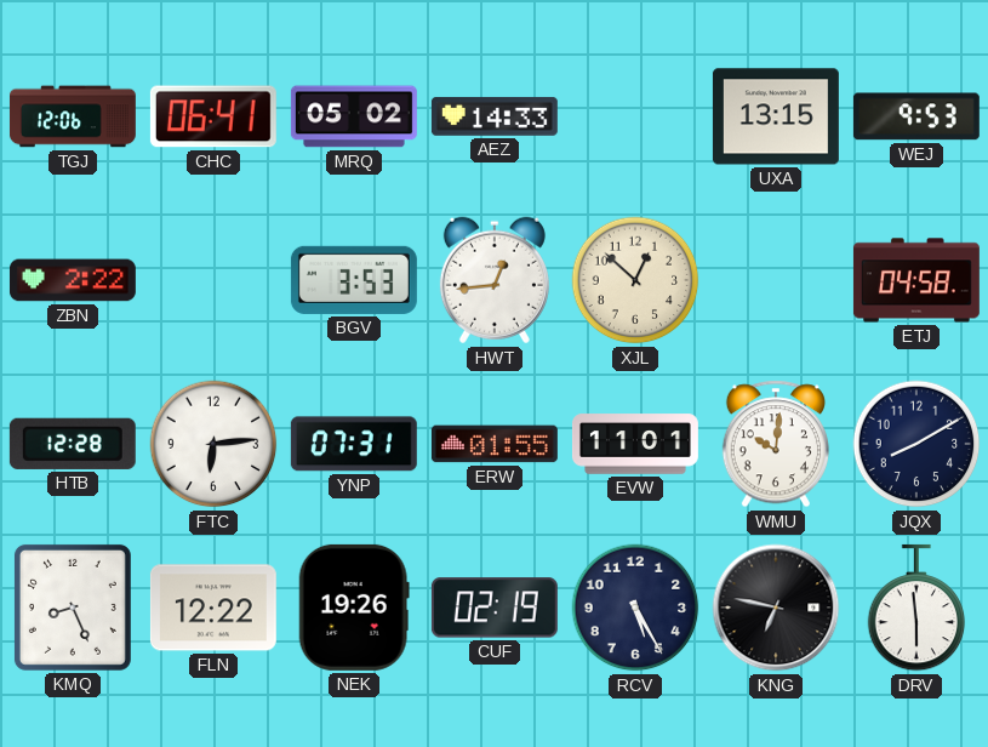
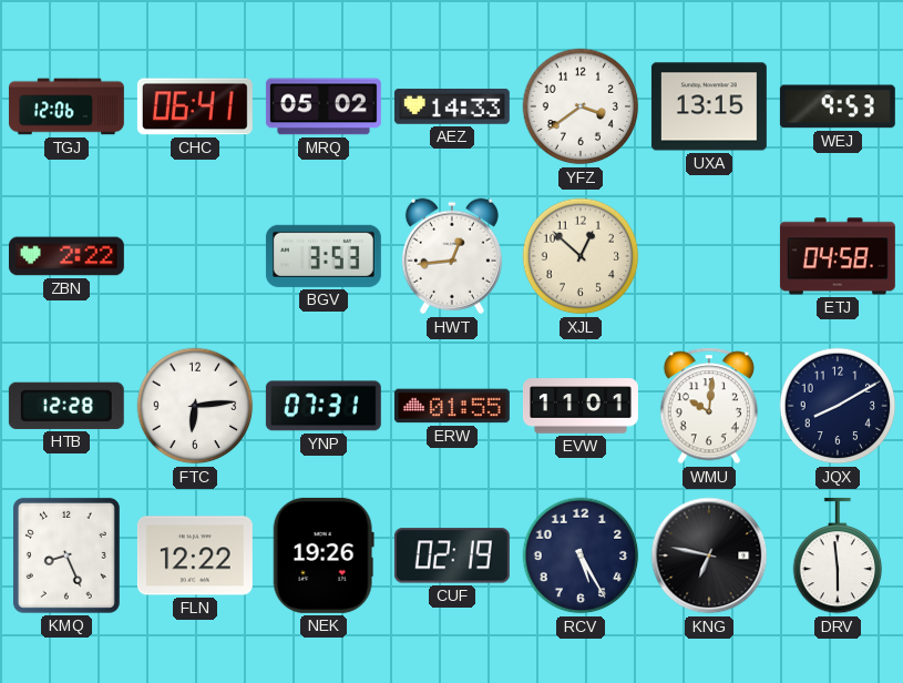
YFZ: none -> 3:39
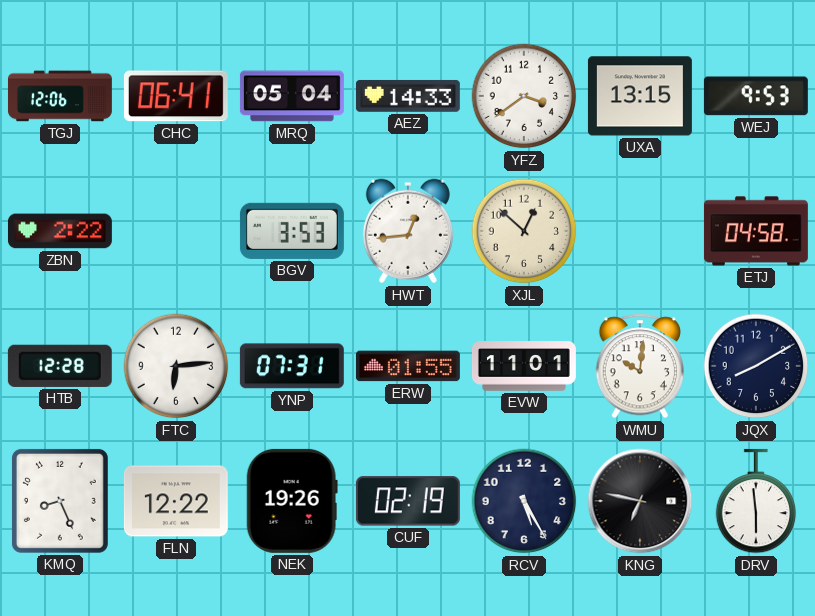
MRQ: 05:02 -> 05:04
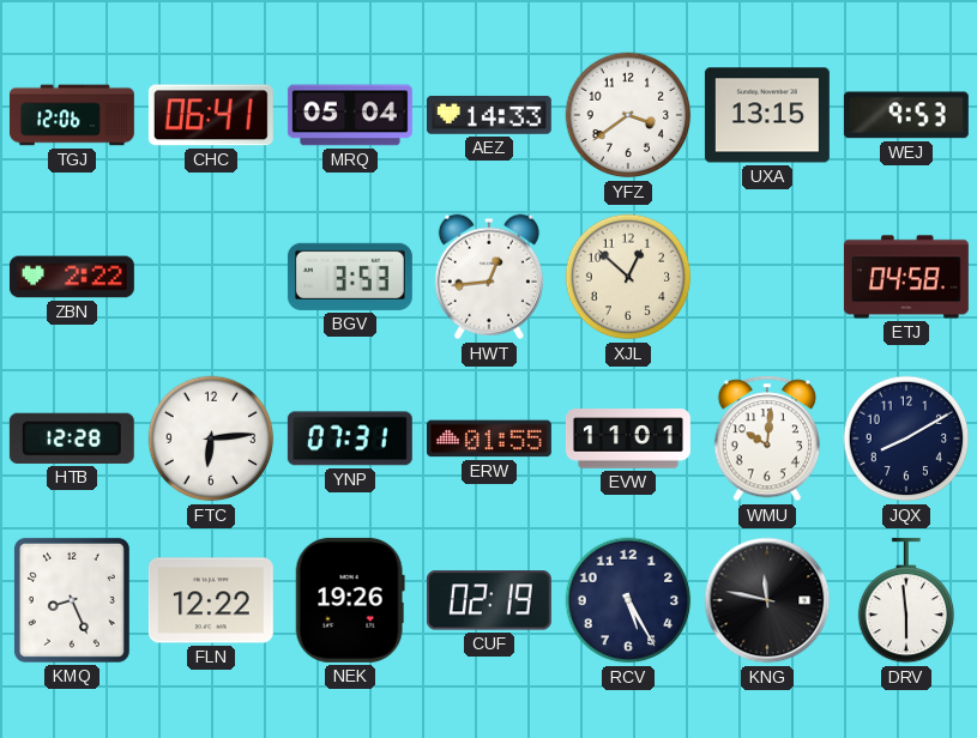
KNG: 6:47 -> 11:47
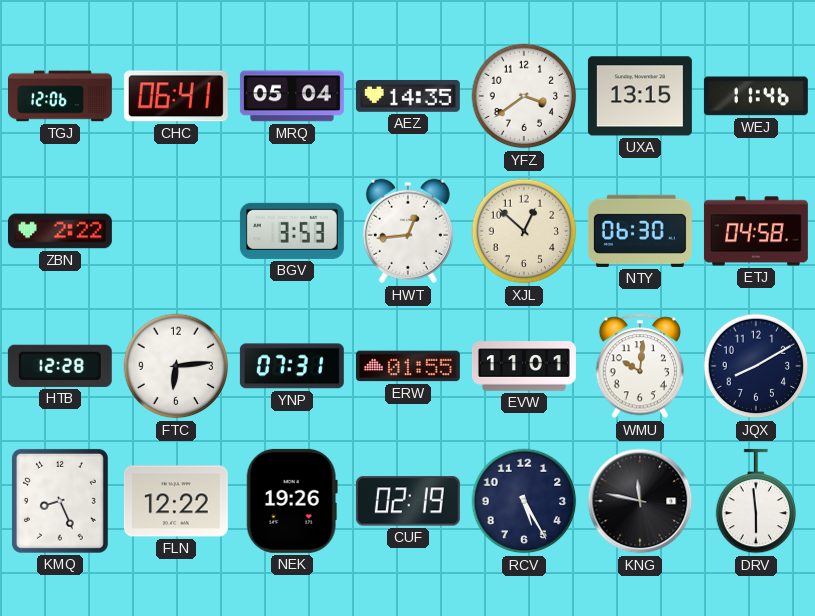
AEZ: 14:33 -> 14:35
WEJ: 9:53 -> 11:46
NTY: none -> 06:30
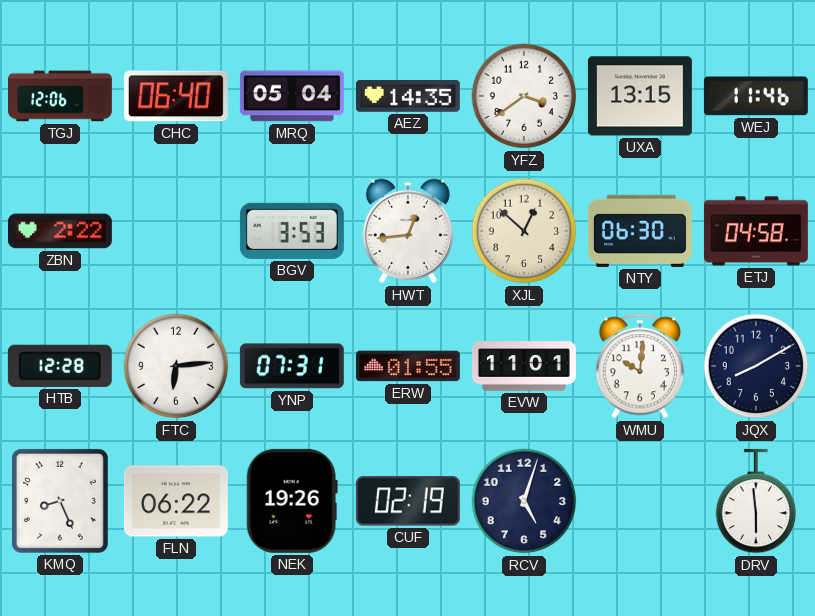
CHC: 06:41 -> 06:40
FLN: 12:22 -> 06:22
RCV: 5:25 -> 5:03
KNG: 11:47 -> none
